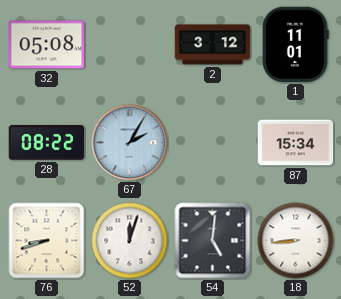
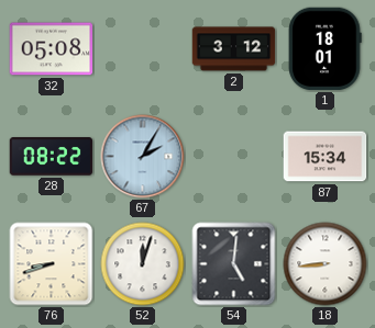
1: 11:01 -> 18:01
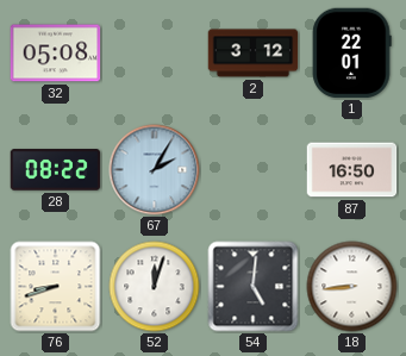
1: 18:01 -> 22:01
87: 15:34 -> 16:50
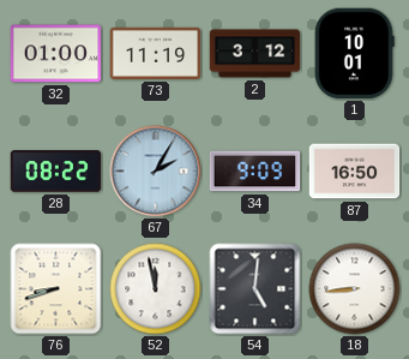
32: 05:08 -> 01:00
73: none -> 11:19
1: 22:01 -> 10:01
34: none -> 9:09
52: 12:03 -> 11:58
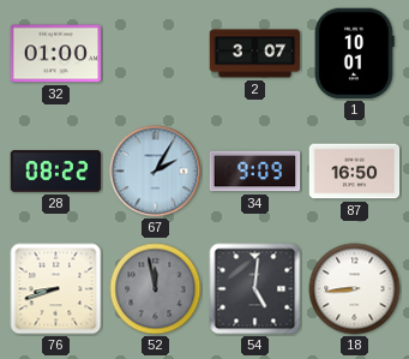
73: 11:19 -> none
2: 3:12 -> 3:07
52 dial: white -> grey
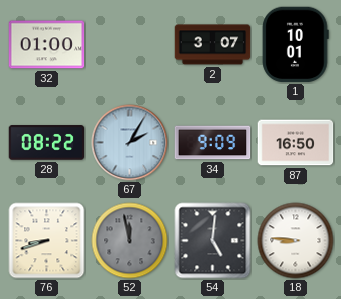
18: 8:44 -> 8:46
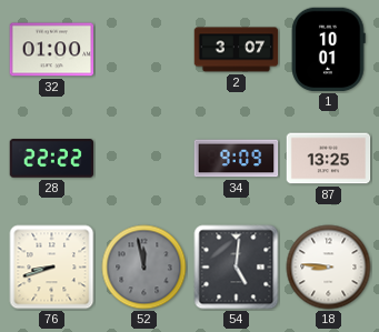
28: 08:22 -> 22:22
67: 2:05 -> none
87: 16:50 -> 13:25
